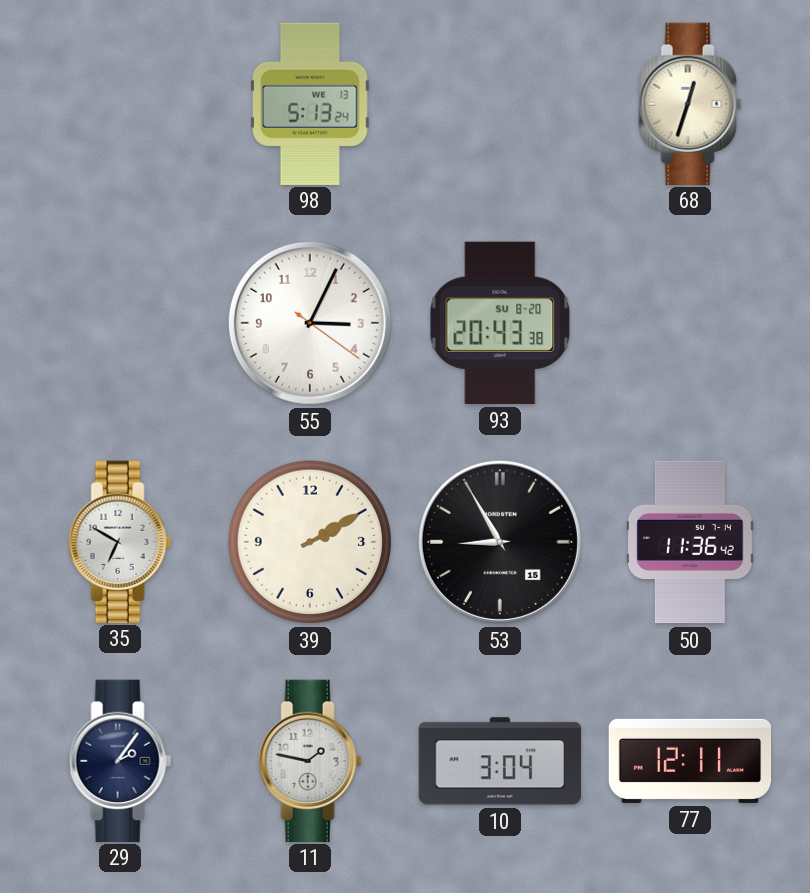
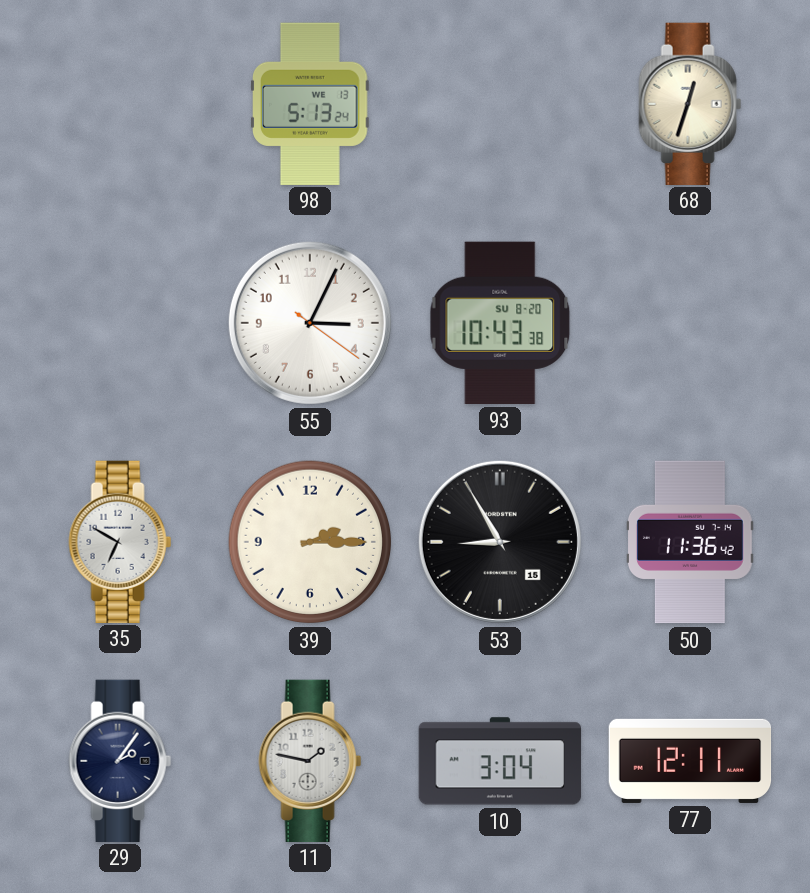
93: 20:43 -> 10:43
39: 2:10 -> 2:15
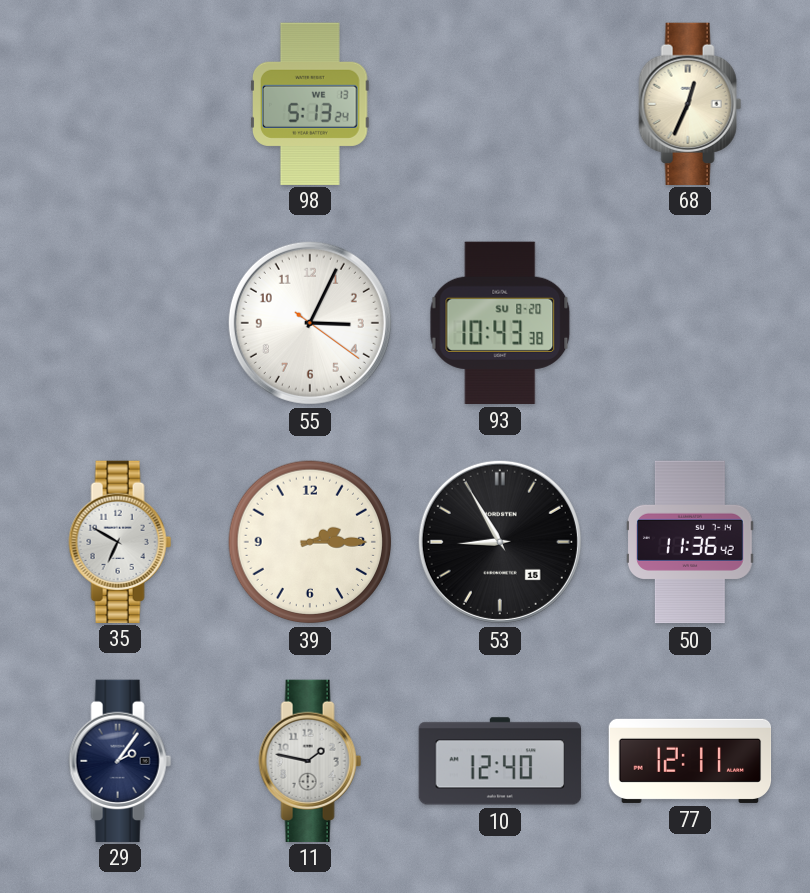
68: 12:33 -> 12:34
10: 3:04 -> 12:40
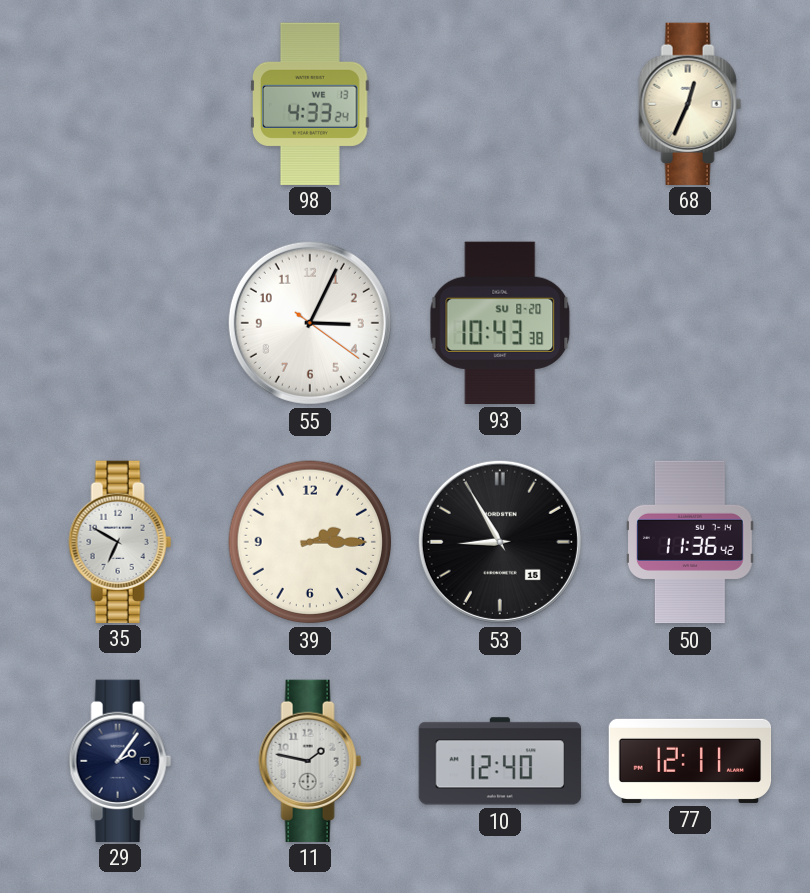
98: 5:13 -> 4:33
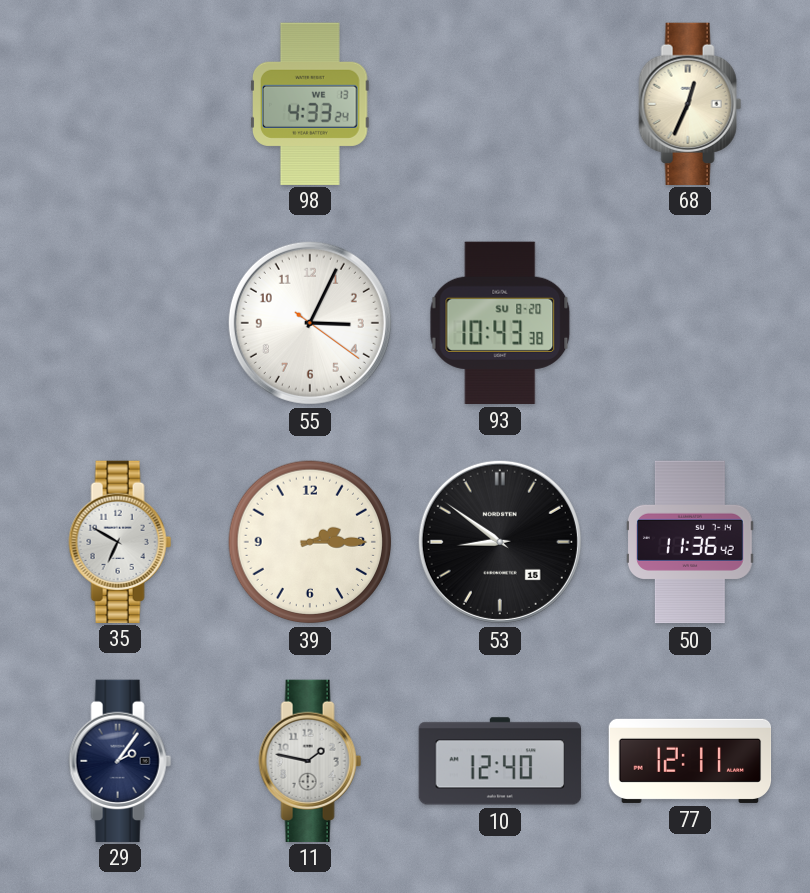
53: 8:55 -> 8:51
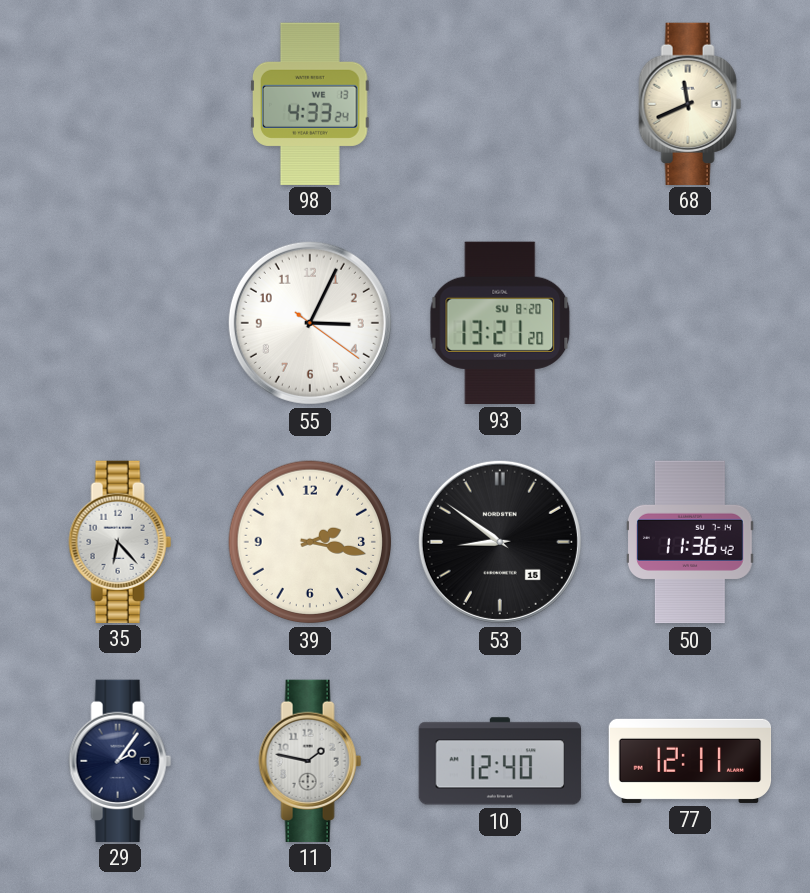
68: 12:34 -> 11:41
93: 10:43 -> 13:21
35: 6:50 -> 6:23
39: 2:15 -> 2:17
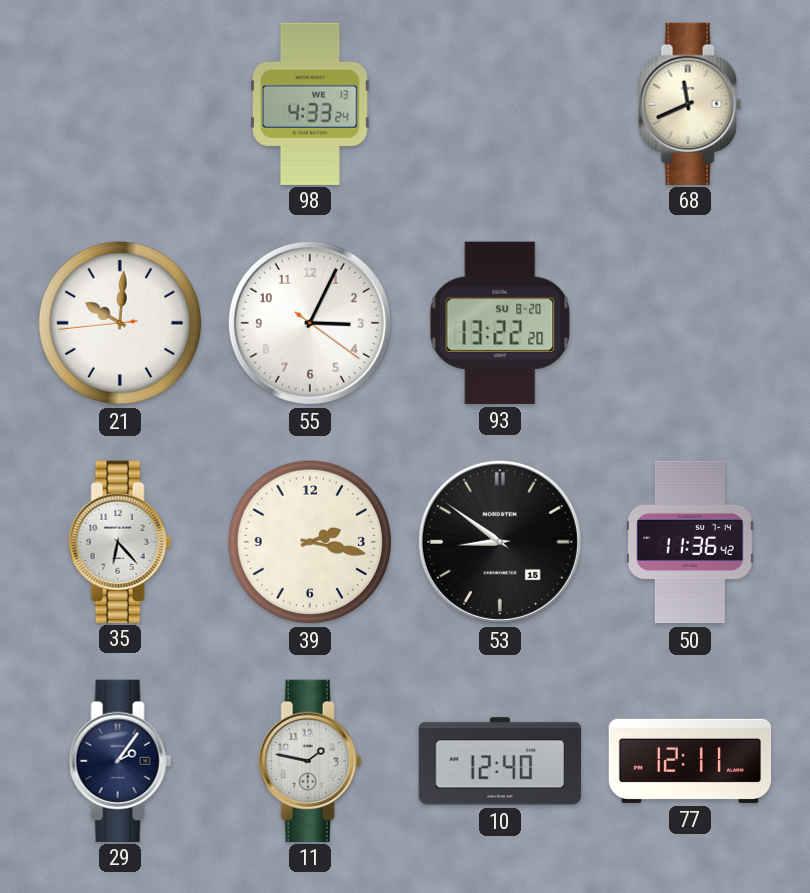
21: none -> 10:00
93: 13:21 -> 13:22
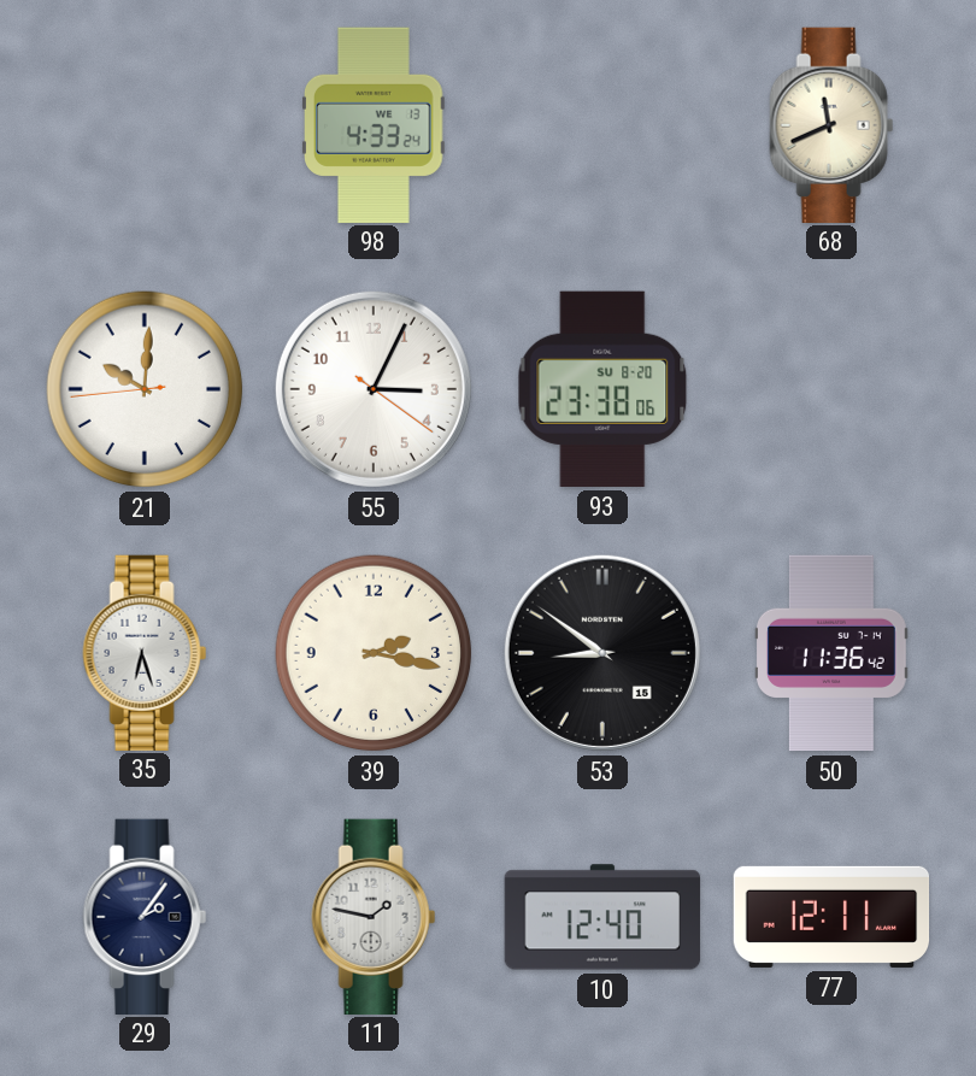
93: 13:22 -> 23:38
35: 6:23 -> 6:27
